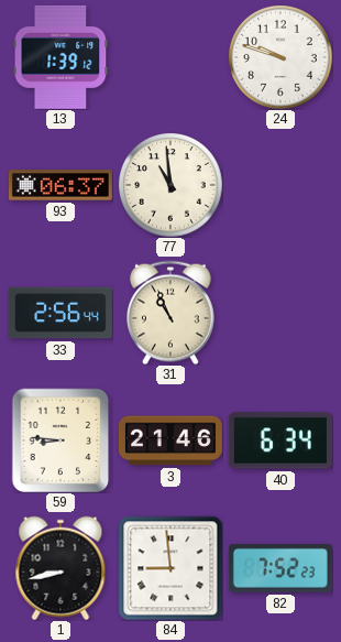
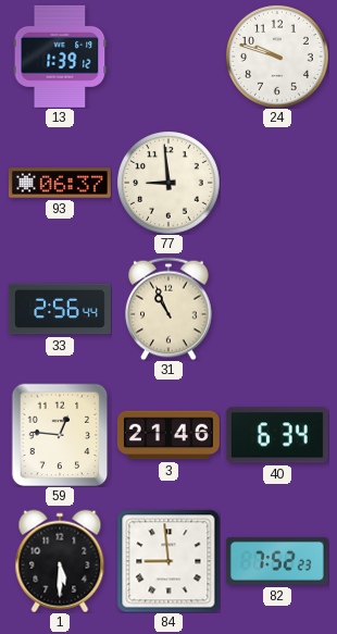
77: 10:59 -> 8:59
59: 8:46 -> 12:46
1: 8:43 -> 5:30
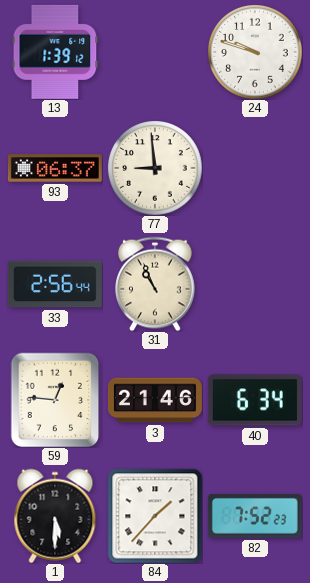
84: 8:59 -> 1:37
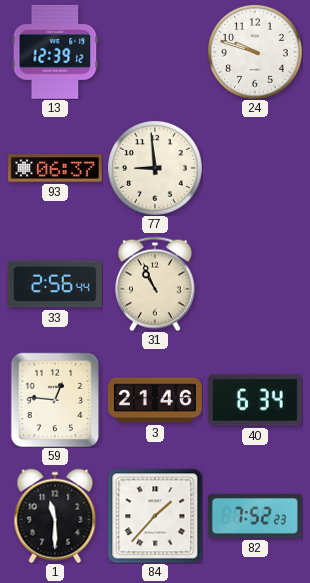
13: 1:39 -> 12:39
1: 5:30 -> 11:30
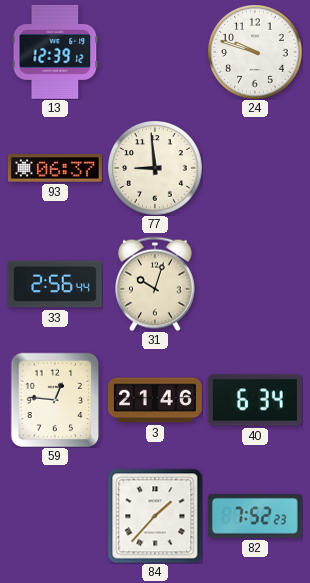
31: 10:56 -> 10:03
1: 11:30 -> none
